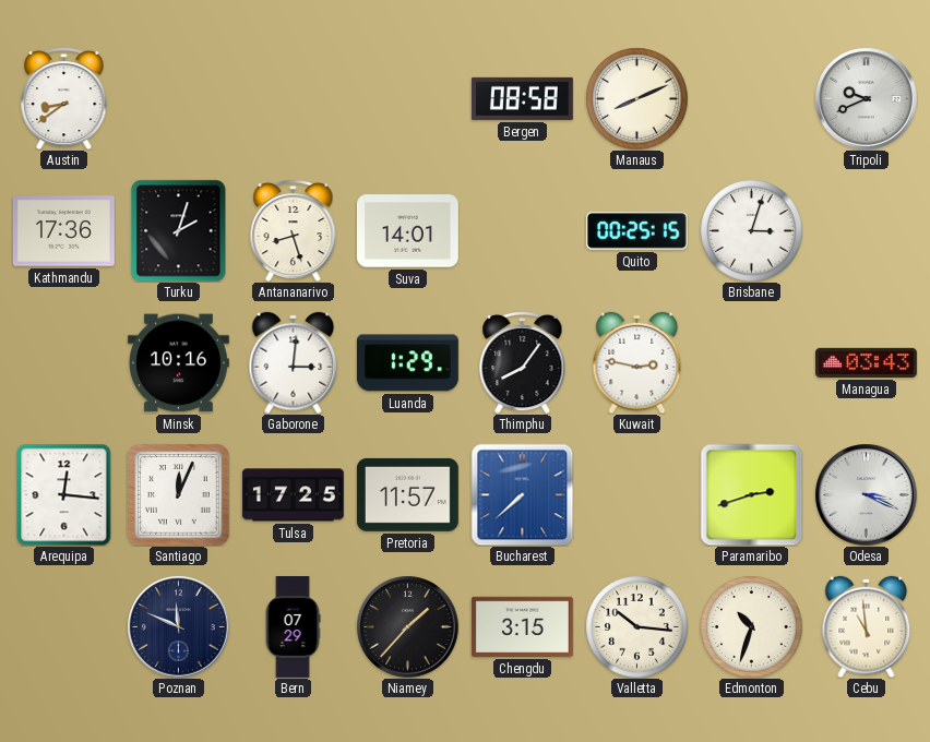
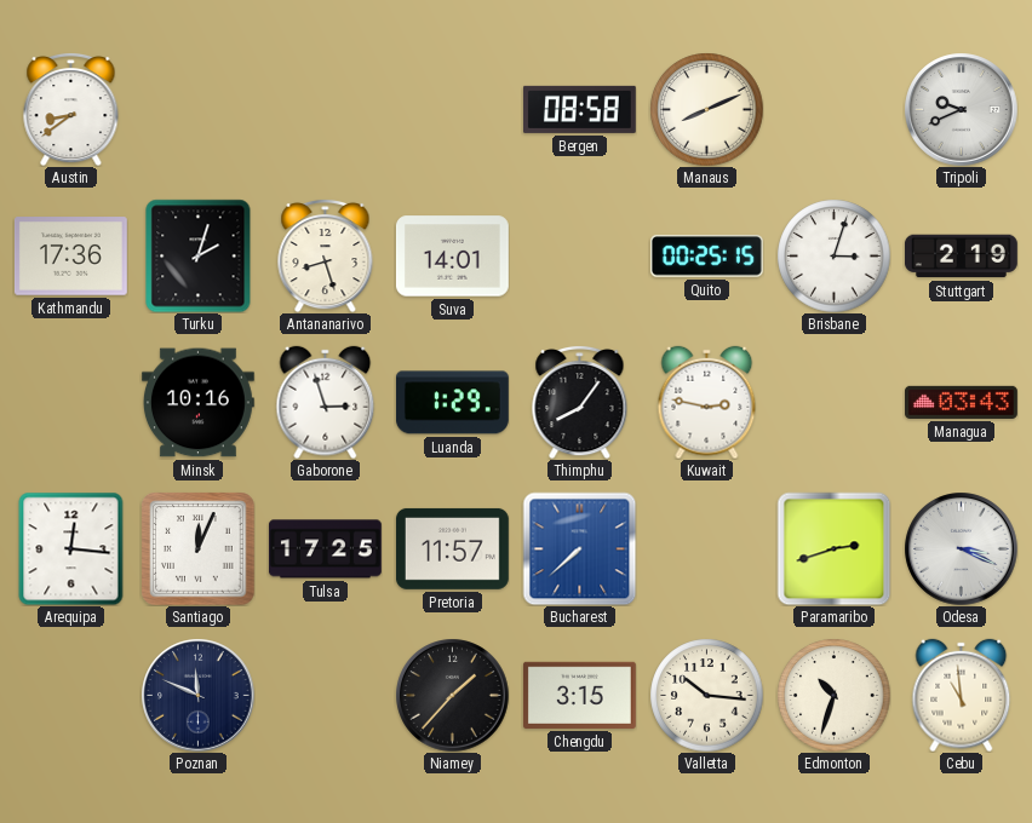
Stuttgart: none -> 2:19
Gaborone: 3:01 -> 2:57
Bern: 07:29 -> none
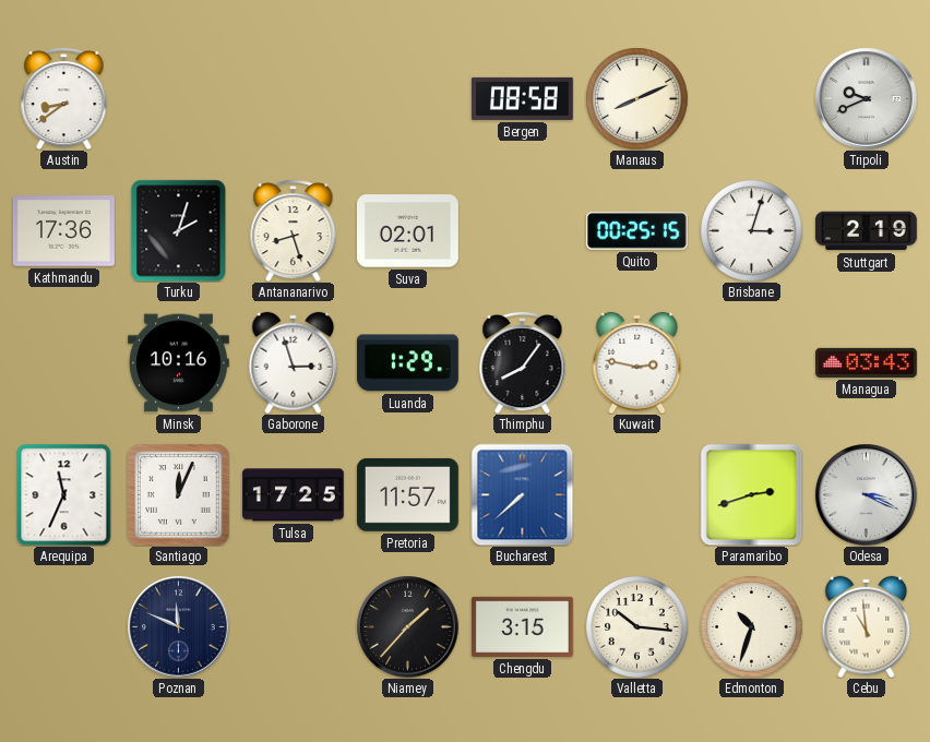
Suva: 14:01 -> 02:01
Arequipa: 12:16 -> 11:34
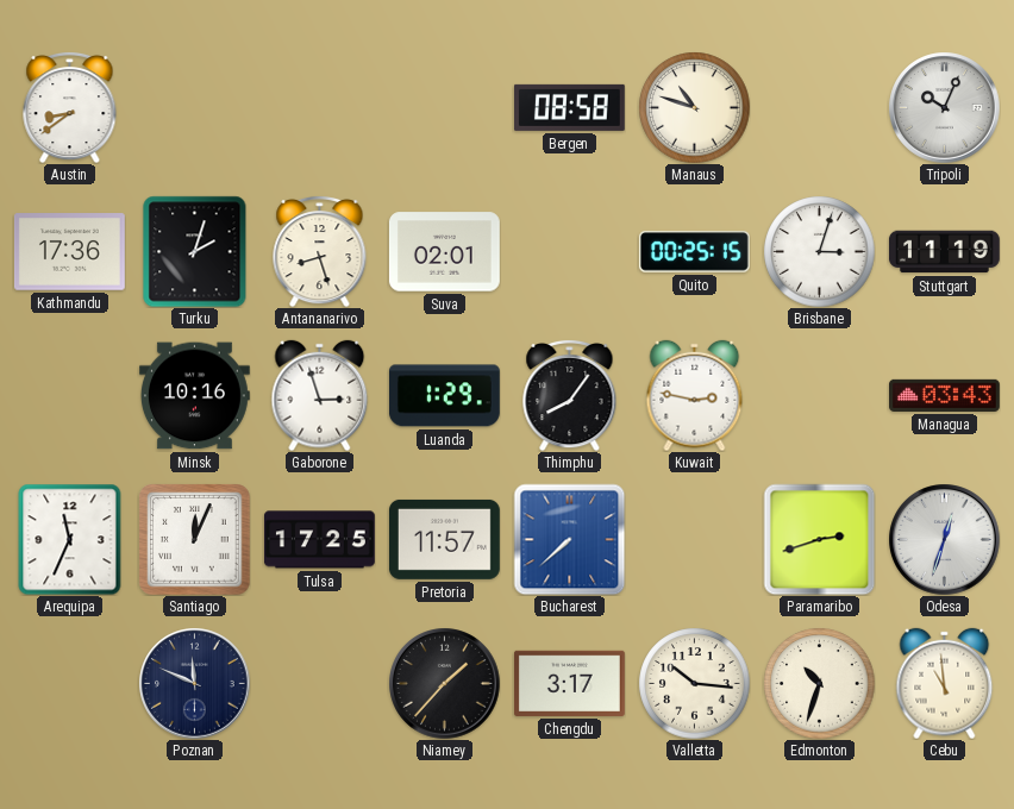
Manaus: 8:11 -> 10:48
Tripoli: 9:41 -> 10:04
Stuttgart: 2:19 -> 11:19
Odesa: 3:19 -> 12:33
Chengdu: 3:15 -> 3:17
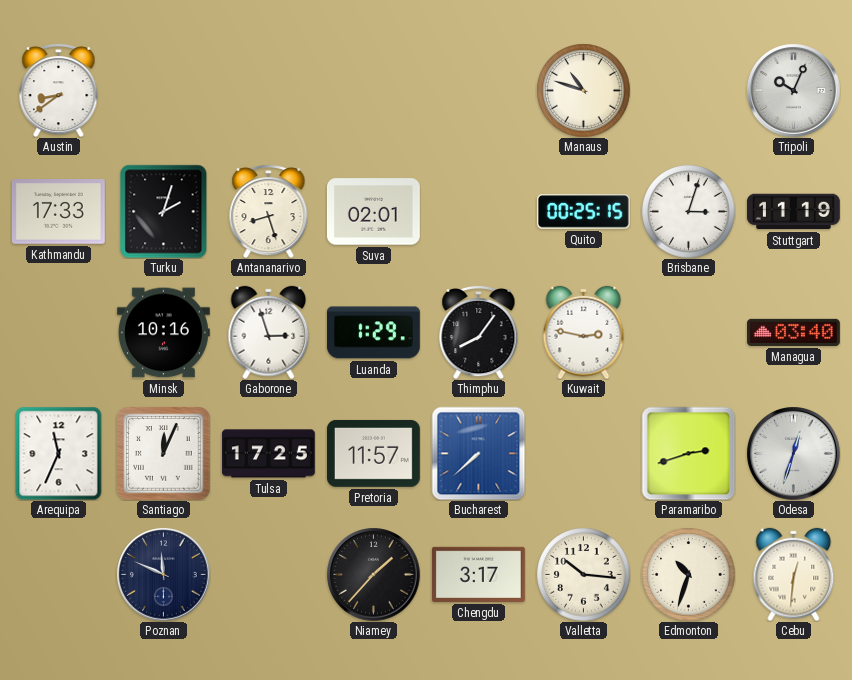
Bergen: 08:58 -> none
Kathmandu: 17:36 -> 17:33
Managua: 03:43 -> 03:40
Cebu: 10:59 -> 12:31
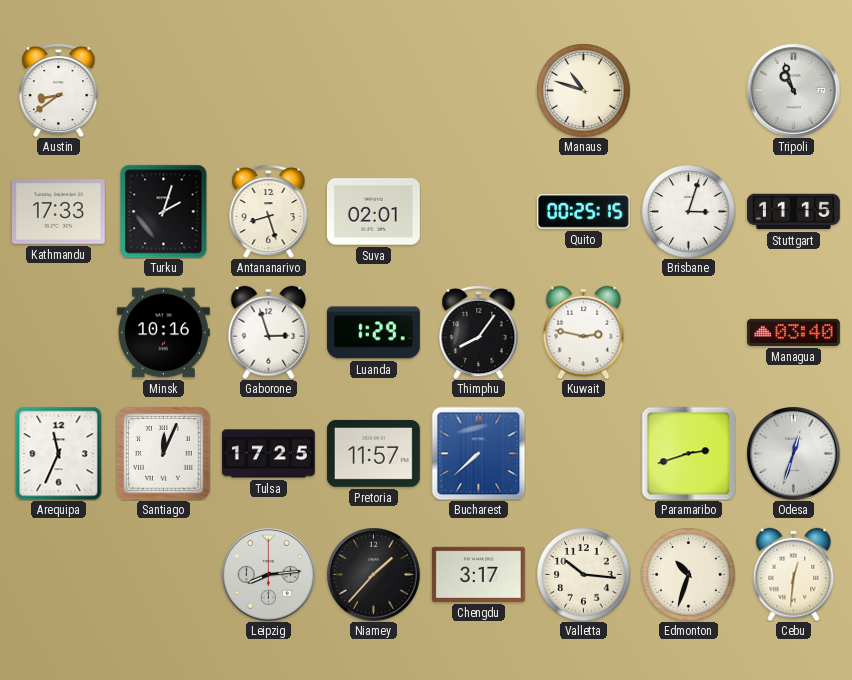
Tripoli: 10:04 -> 10:57
Stuttgart: 11:19 -> 11:15
Poznan: 11:49 -> none
Leipzig: none -> 8:14
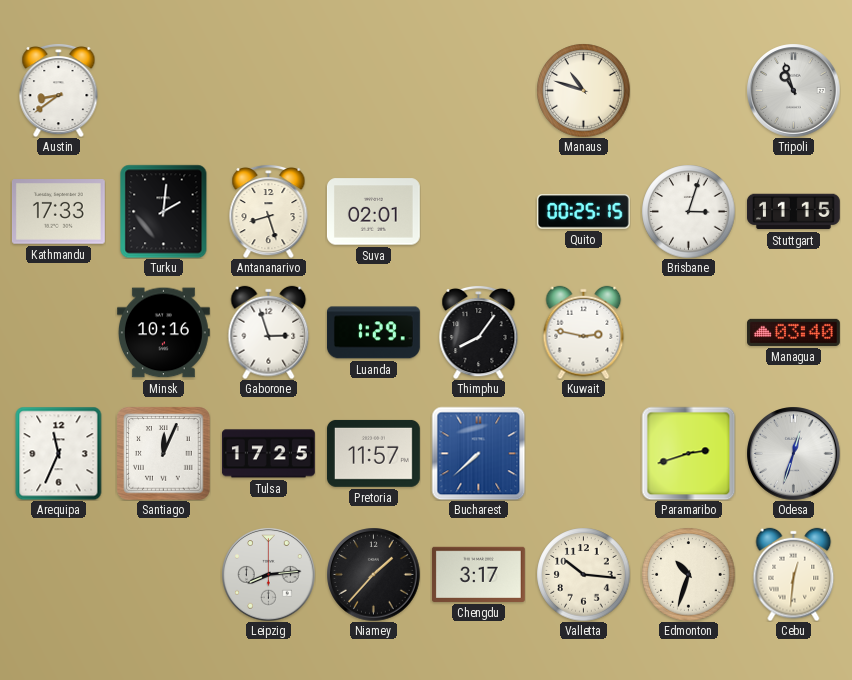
Turku: 2:03 -> 2:01
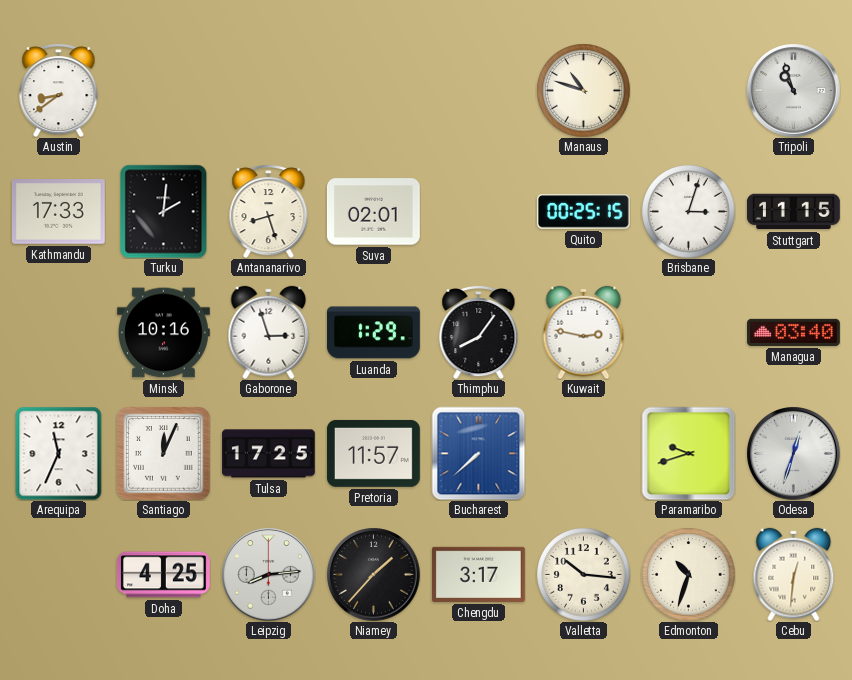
Paramaribo: 2:42 -> 9:42
Doha: none -> 4:25
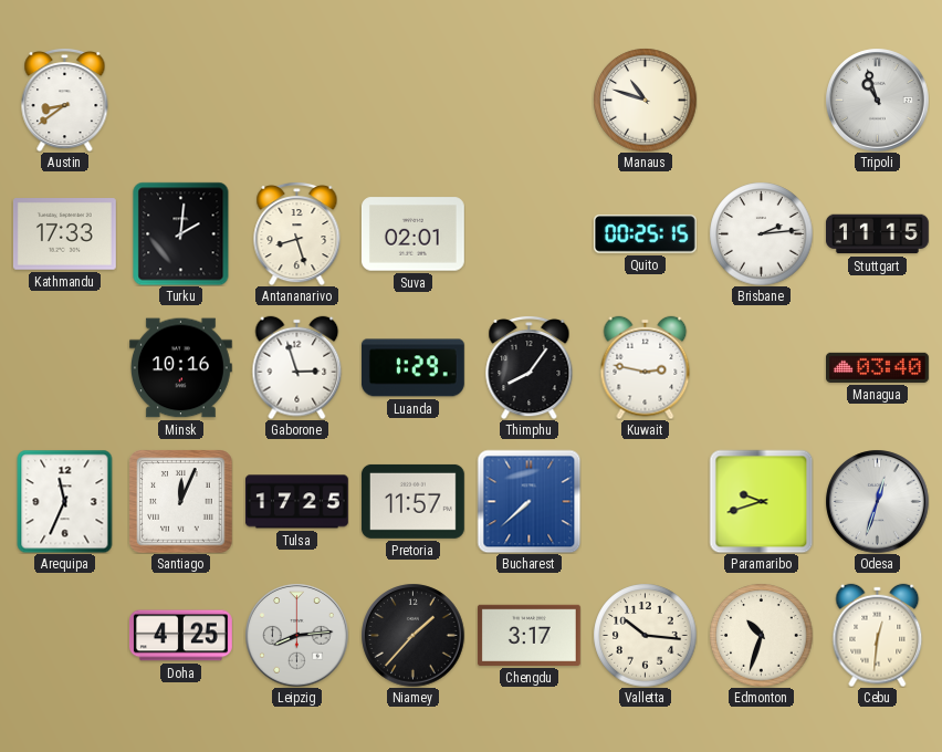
Brisbane: 3:03 -> 2:14
